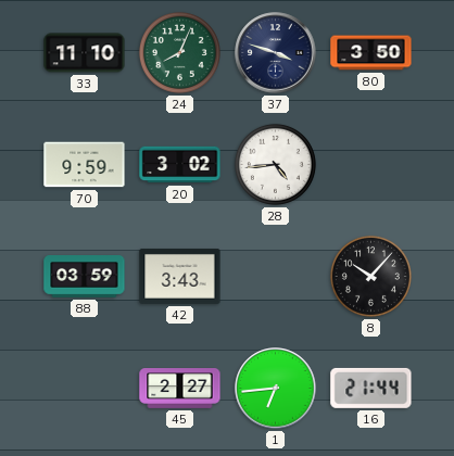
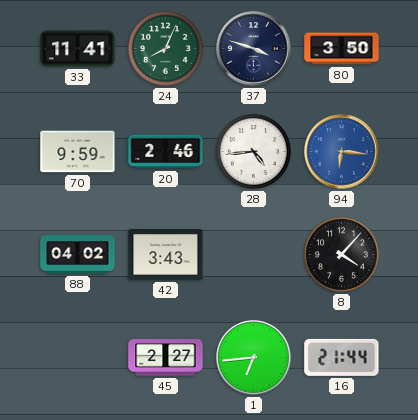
33: 11:10 -> 11:41
20: 3:02 -> 2:46
94: none -> 6:16
88: 03:59 -> 04:02
8: 10:07 -> 4:07
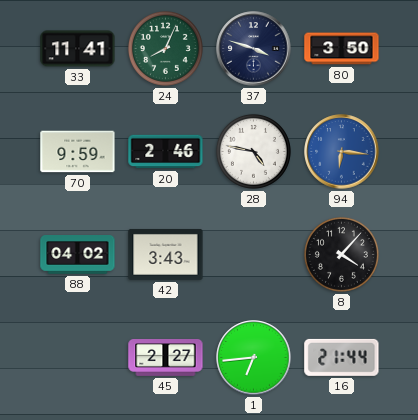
28: 4:44 -> 4:47
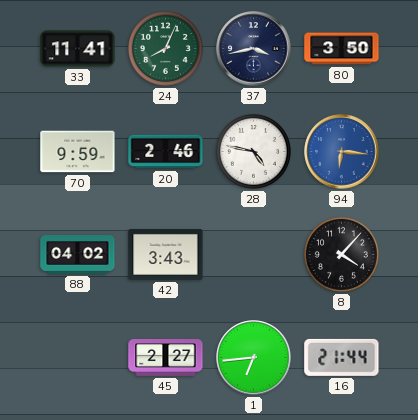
37: 3:48 -> 3:43
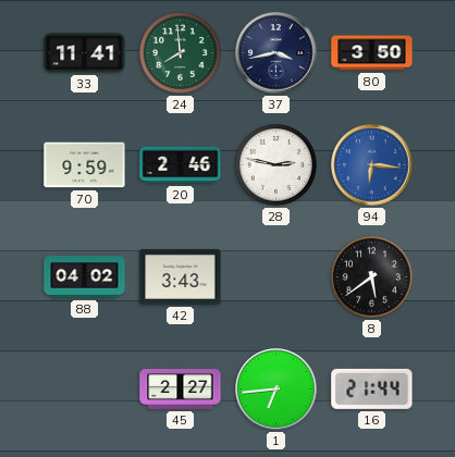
24: 8:04 -> 7:59
28: 4:47 -> 2:47
8: 4:07 -> 5:39
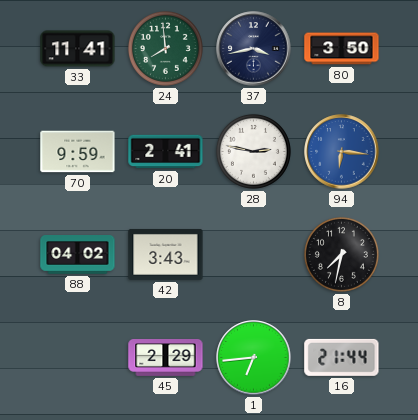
20: 2:46 -> 2:41
8: 5:39 -> 7:32
45: 2:27 -> 2:29
